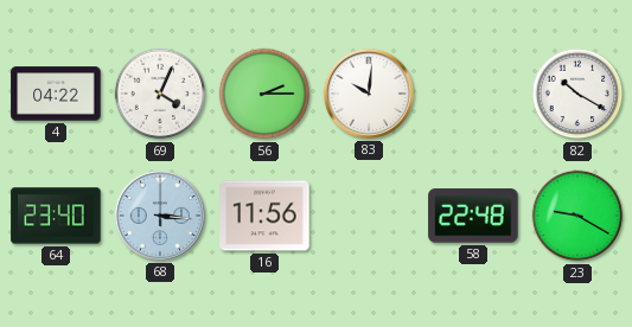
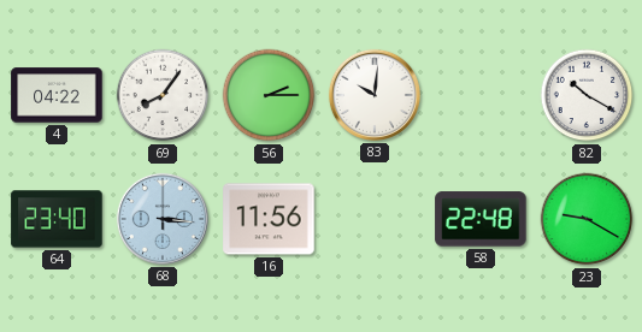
69: 4:04 -> 8:06
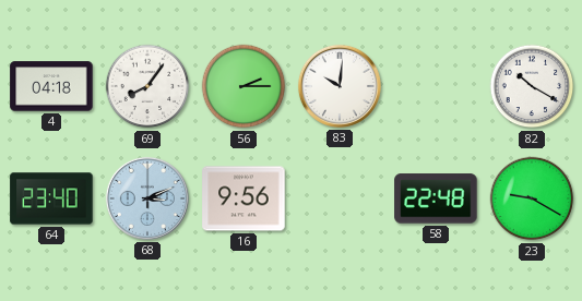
4: 04:22 -> 04:18
68: 3:16 -> 3:11
16: 11:56 -> 9:56
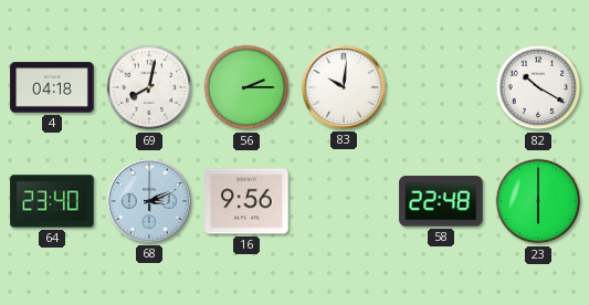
69: 8:06 -> 8:02
23: 9:20 -> 6:00
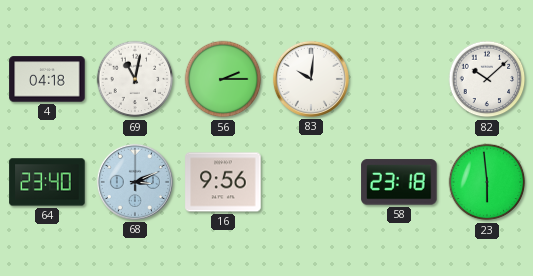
69: 8:02 -> 11:02
82: 10:20 -> 10:08
58: 22:48 -> 23:18
23: 6:00 -> 5:59
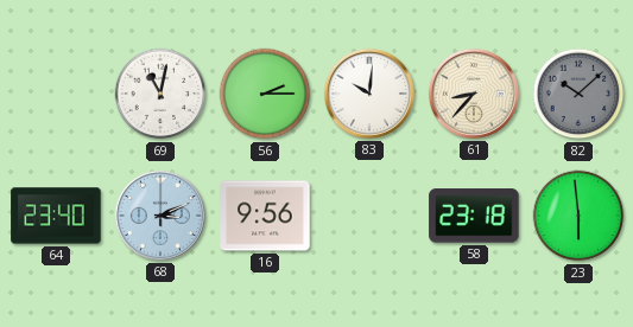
4: 04:18 -> none
61: none -> 8:37
82 dial: white -> grey
